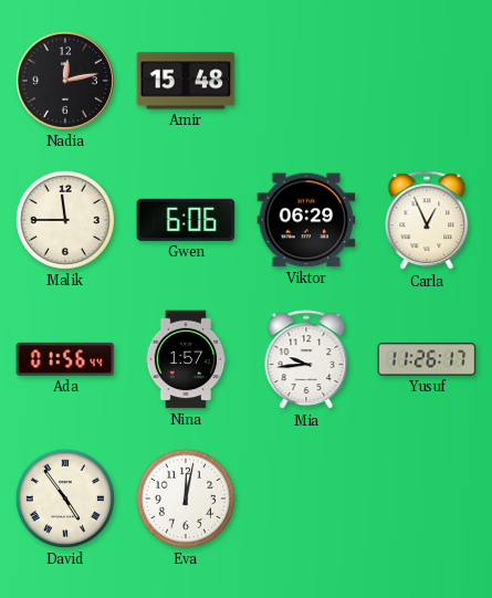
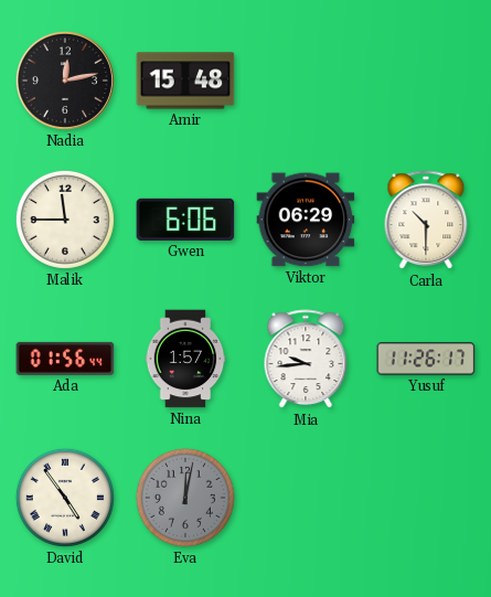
Carla: 12:56 -> 10:30
Eva dial: white -> grey
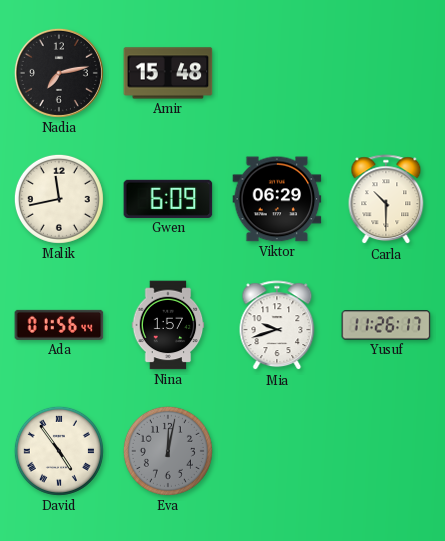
Nadia: 12:13 -> 7:13
Malik: 11:45 -> 11:43
Gwen: 6:06 -> 6:09
Mia: 9:44 -> 9:42
